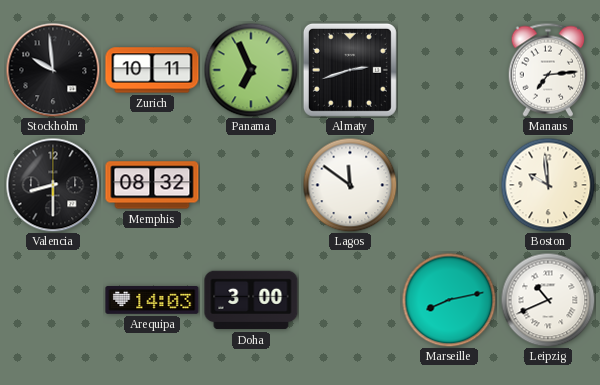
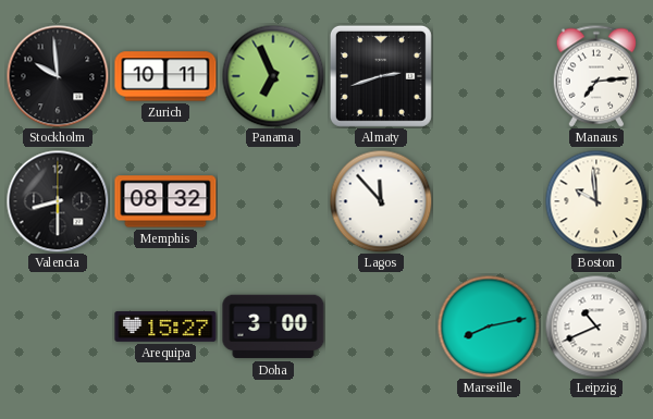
Lagos: 11:51 -> 11:53
Arequipa: 14:03 -> 15:27
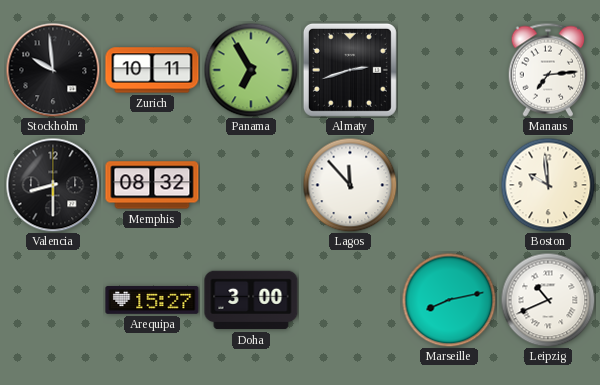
Panama: 6:56 -> 6:55
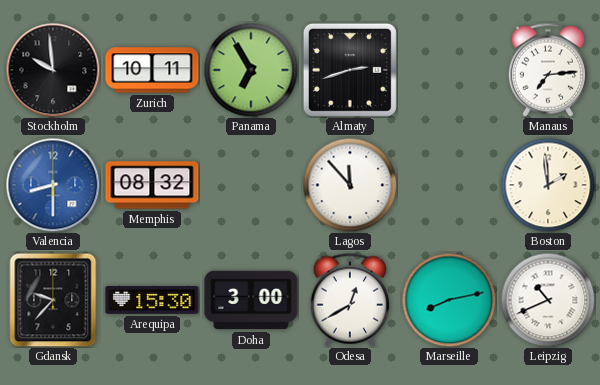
Valencia dial: black -> blue
Boston: 9:59 -> 1:59
Gdansk: none -> 9:37
Arequipa: 15:27 -> 15:30
Odesa: none -> 12:40
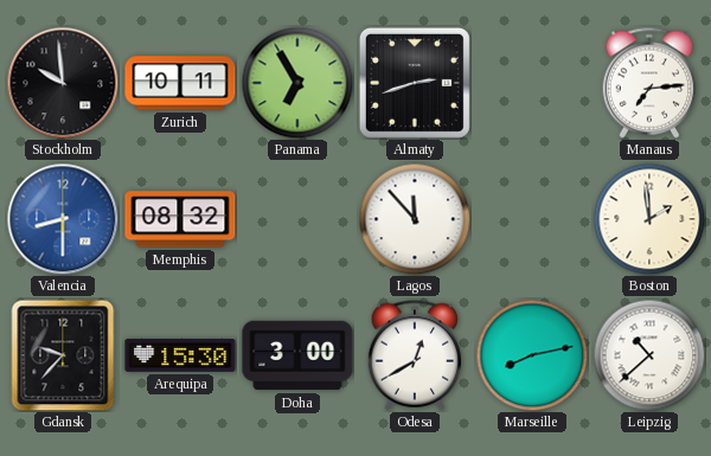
Leipzig: 10:41 -> 10:38
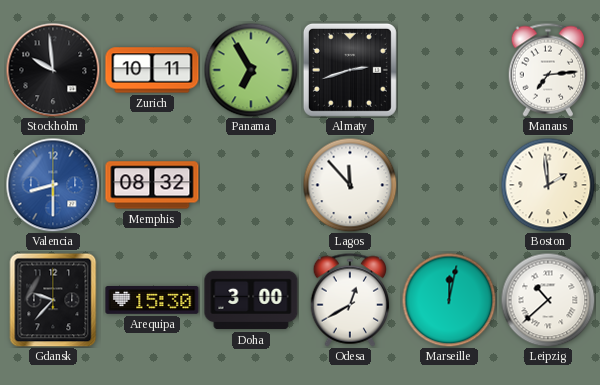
Marseille: 8:13 -> 12:02
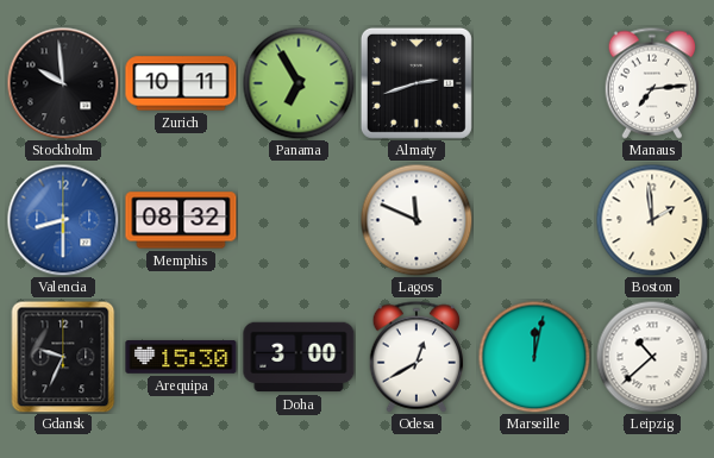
Lagos: 11:53 -> 11:49
Gdansk: 9:37 -> 9:34
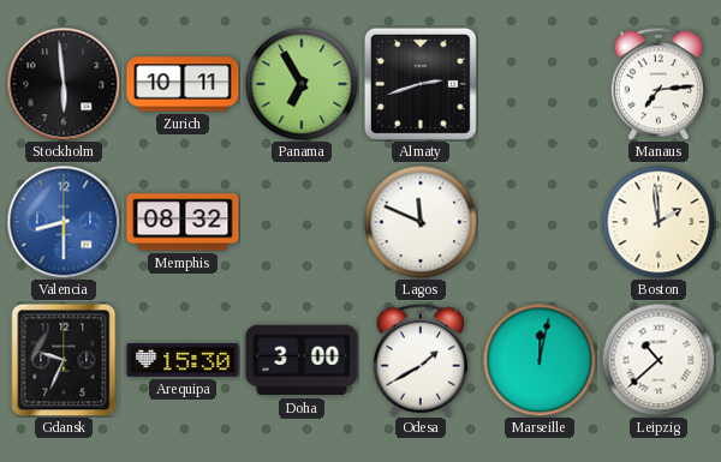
Stockholm: 9:59 -> 5:59
Odesa: 12:40 -> 1:40
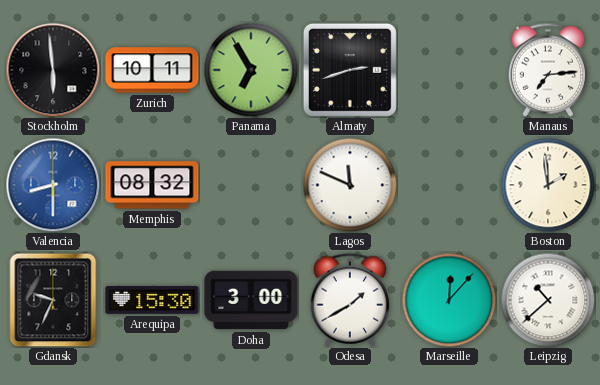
Marseille: 12:02 -> 12:07
